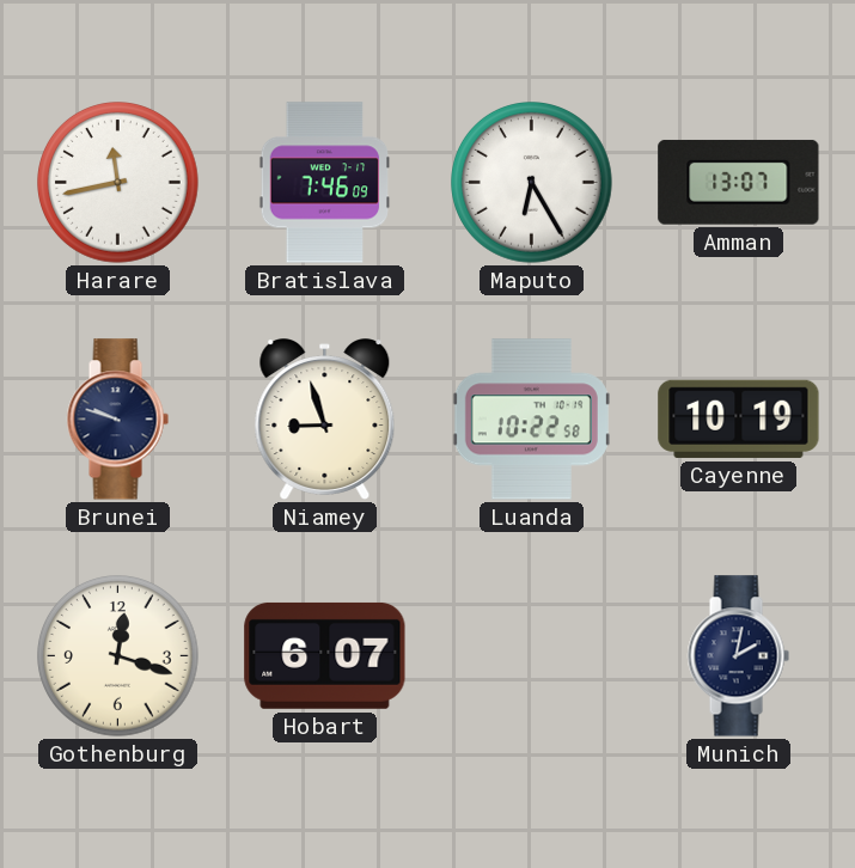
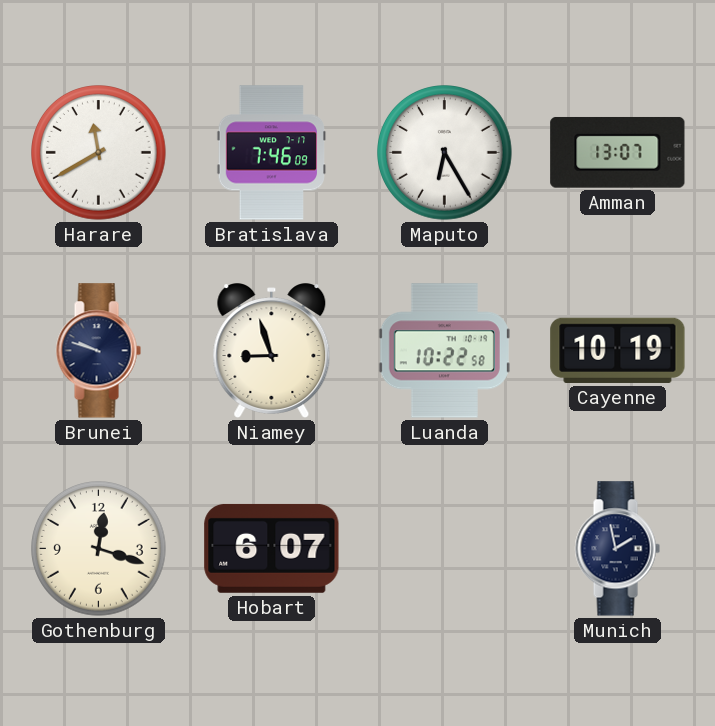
Harare: 11:43 -> 11:40
Munich: 2:02 -> 1:58
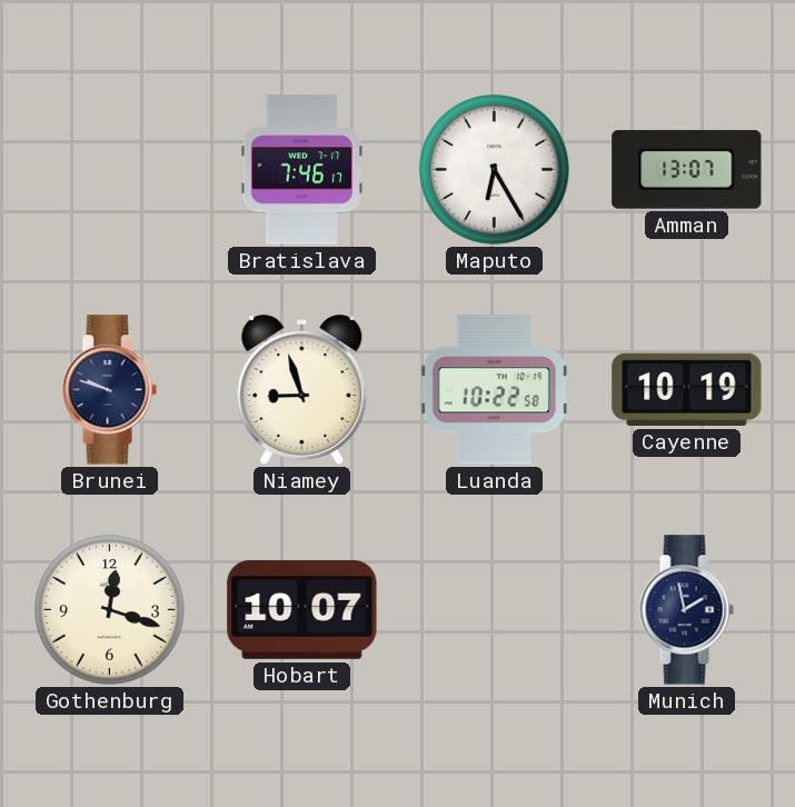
Harare: 11:40 -> none
Bratislava: 7:46:09 -> 7:46:17
Hobart: 6:07 -> 10:07
